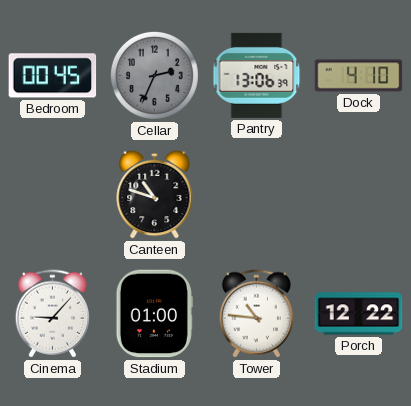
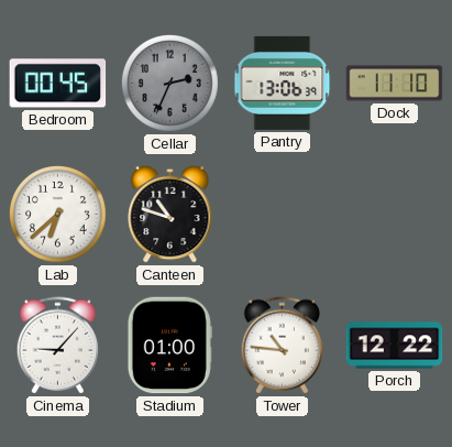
Dock: 4:10 -> 11:10
Lab: none -> 6:38
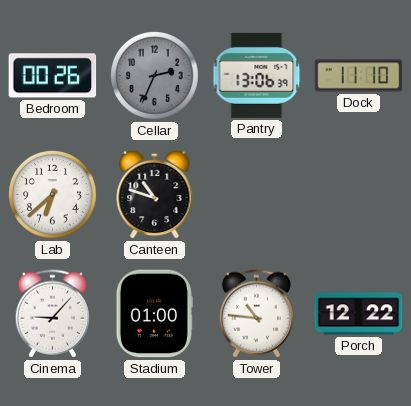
Bedroom: 00:45 -> 00:26
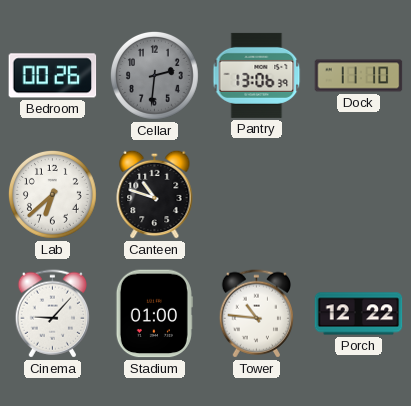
Cellar: 2:34 -> 2:31
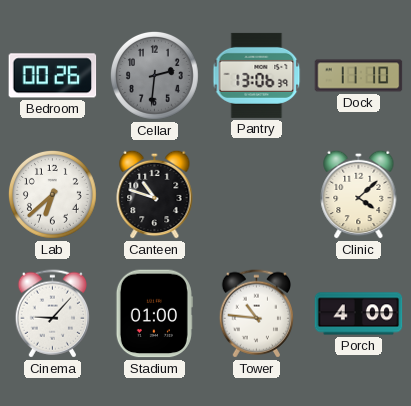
Clinic: none -> 4:08
Porch: 12:22 -> 4:00
